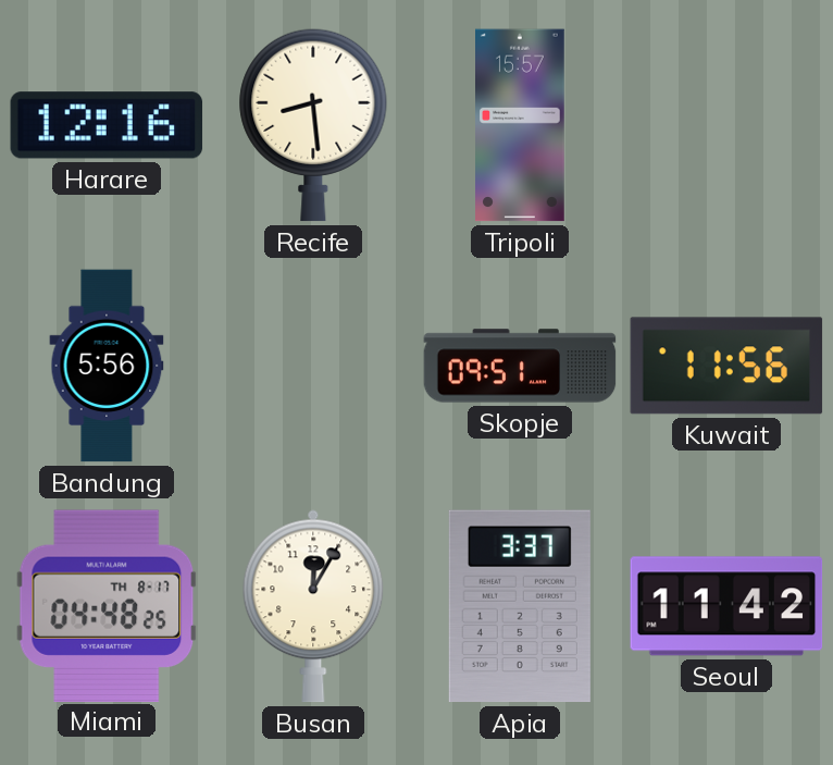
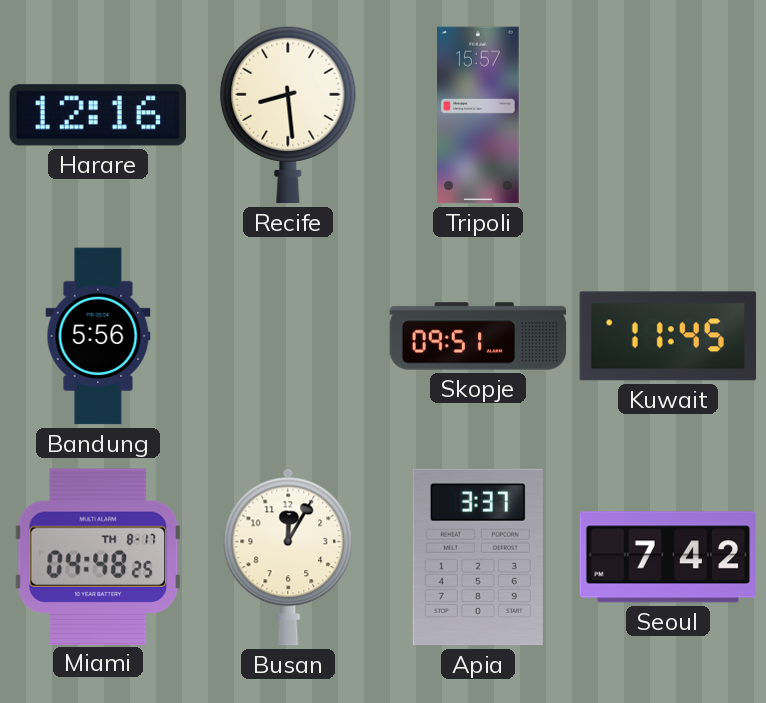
Kuwait: 11:56 -> 11:45
Seoul: 11:42 -> 7:42
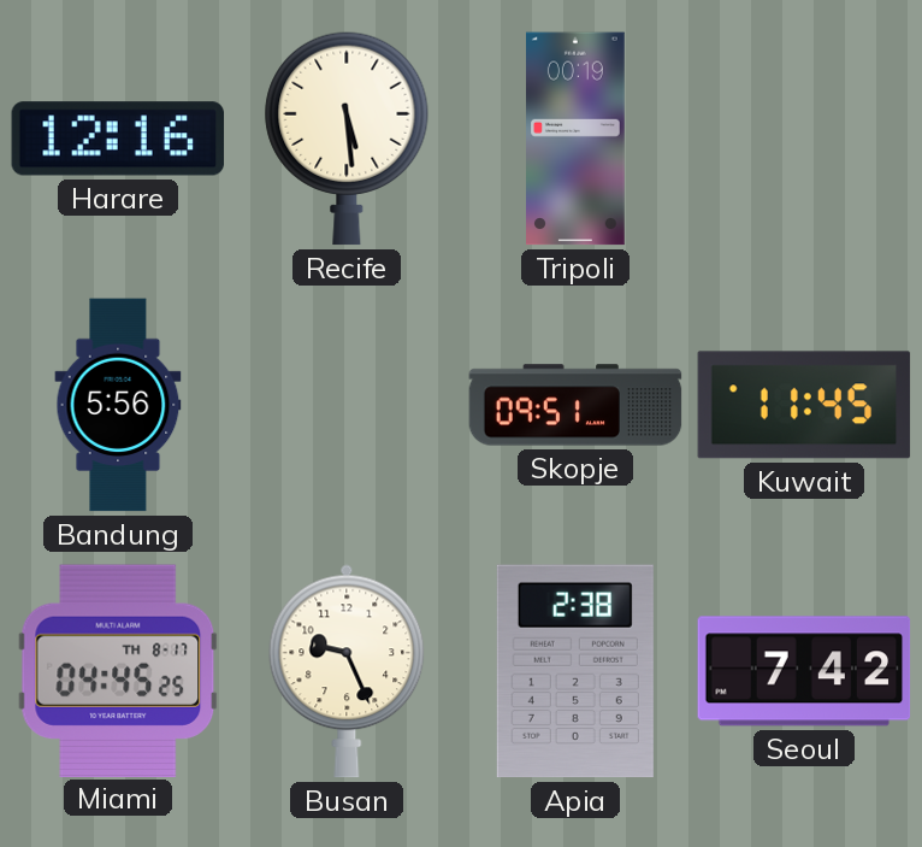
Recife: 8:29 -> 5:29
Tripoli: 15:57 -> 00:19
Miami: 04:48 -> 04:45
Busan: 12:05 -> 9:26
Apia: 3:37 -> 2:38
